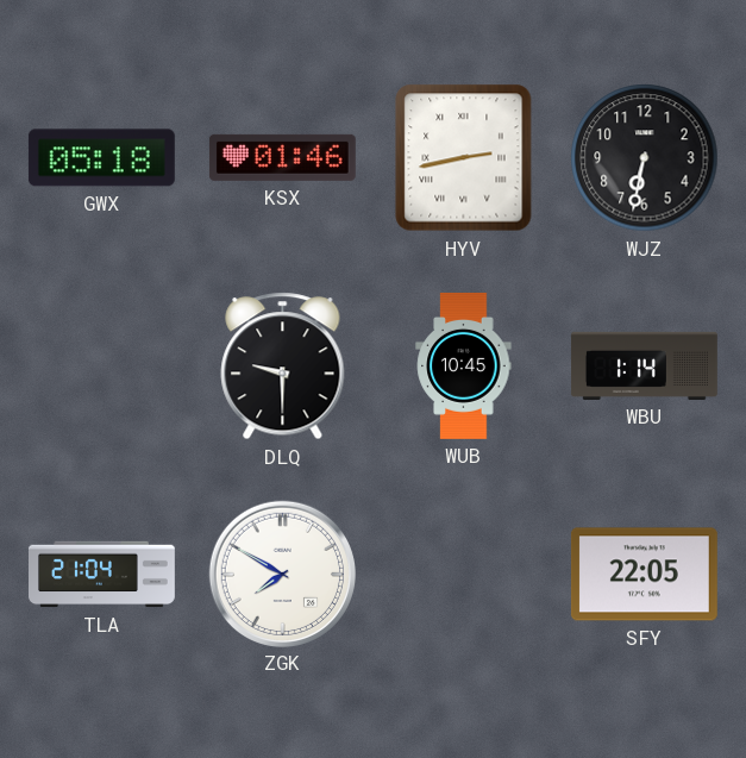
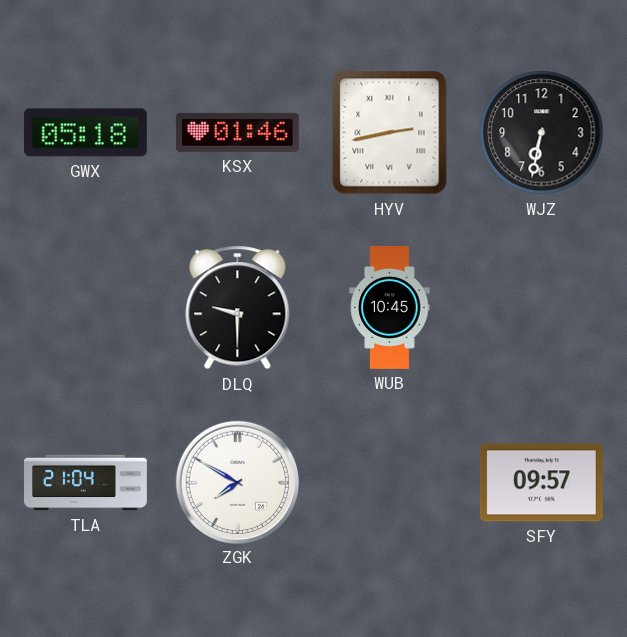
WBU: 1:14 -> none
SFY: 22:05 -> 09:57
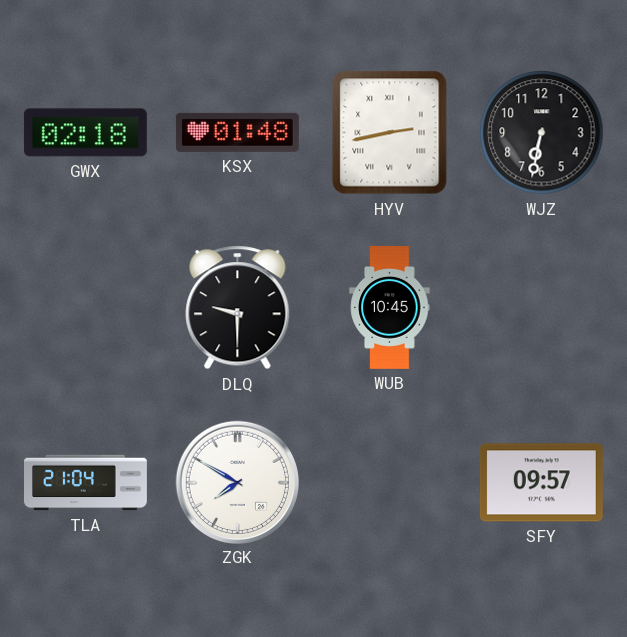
GWX: 05:18 -> 02:18
KSX: 01:46 -> 01:48
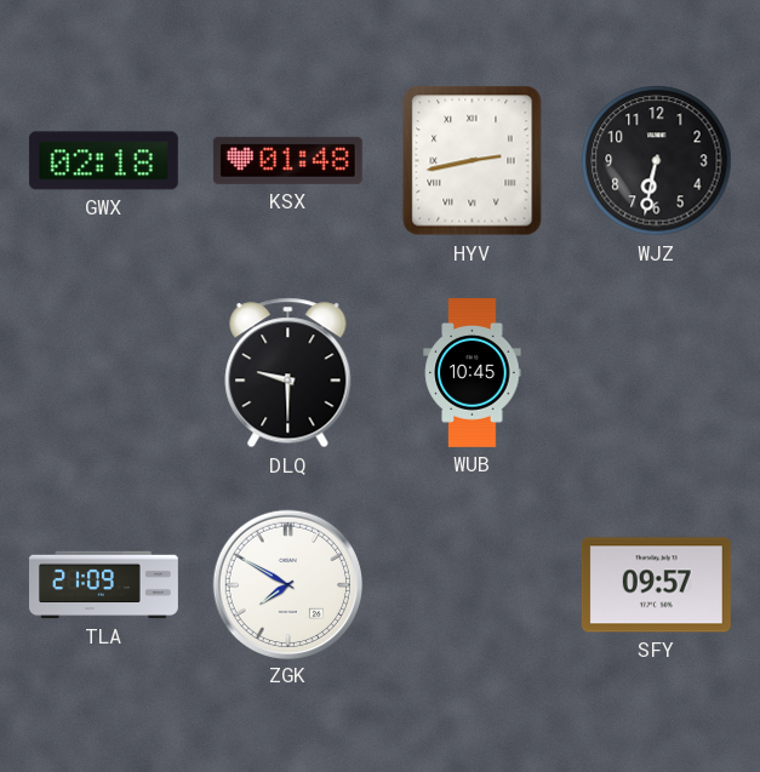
TLA: 21:04 -> 21:09
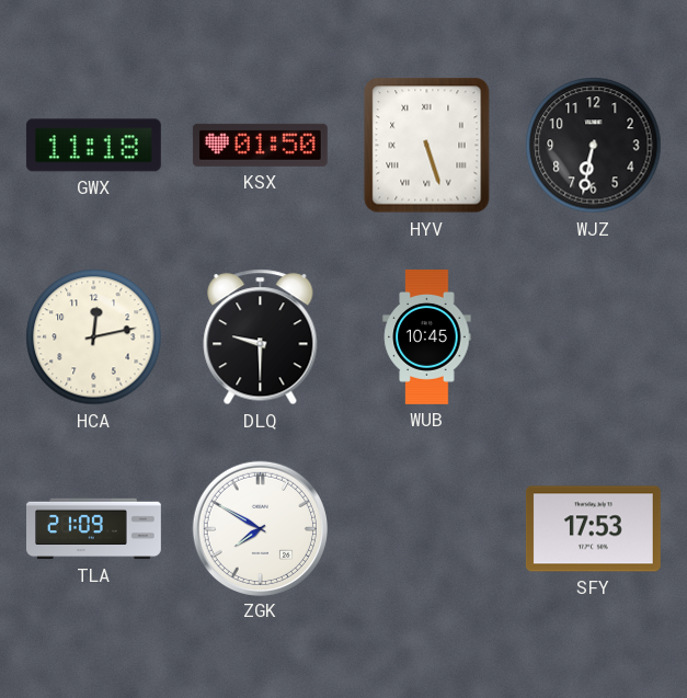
GWX: 02:18 -> 11:18
KSX: 01:48 -> 01:50
HYV: 2:43 -> 5:27
HCA: none -> 12:13
SFY: 09:57 -> 17:53
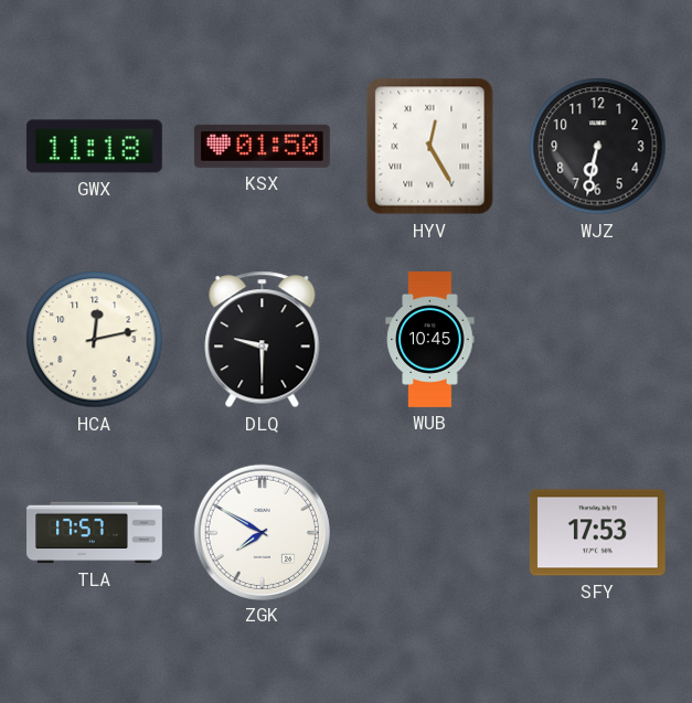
HYV: 5:27 -> 12:25
TLA: 21:09 -> 17:57
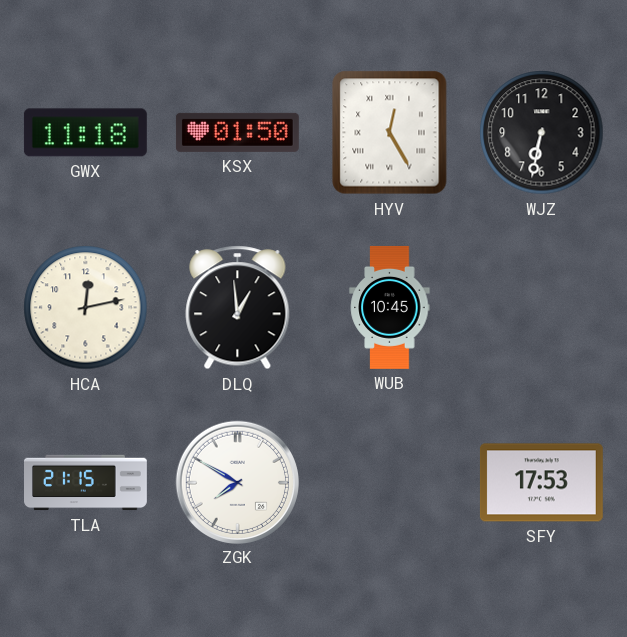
DLQ: 9:30 -> 12:59
TLA: 17:57 -> 21:15
